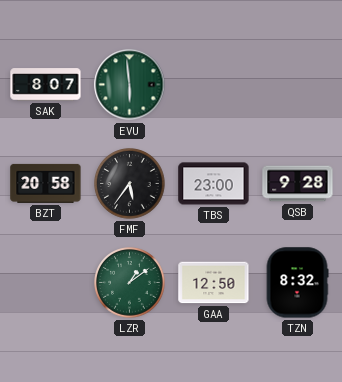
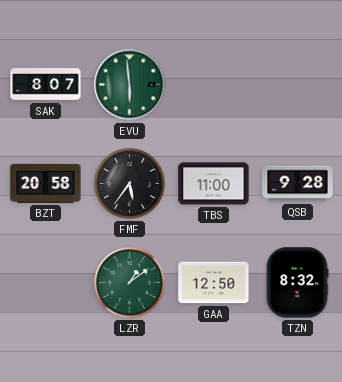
TBS: 23:00 -> 11:00
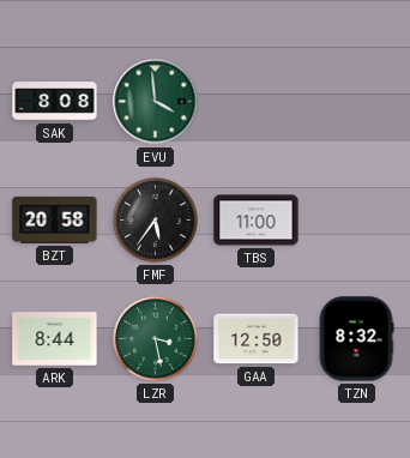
SAK: 8:07 -> 8:08
EVU: 5:59 -> 3:59
QSB: 9:28 -> none
ARK: none -> 8:44
LZR: 1:09 -> 3:28
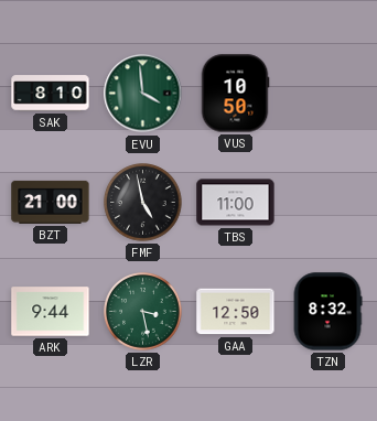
SAK: 8:08 -> 8:10
VUS: none -> 10:50
BZT: 20:58 -> 21:00
FMF: 5:36 -> 4:58
ARK: 8:44 -> 9:44
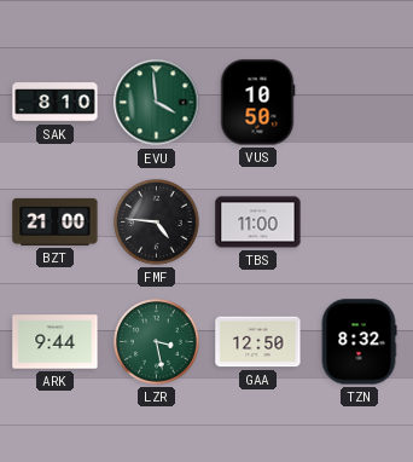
FMF: 4:58 -> 4:46
